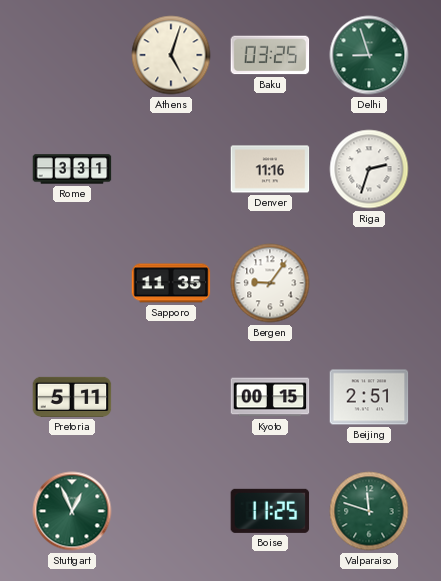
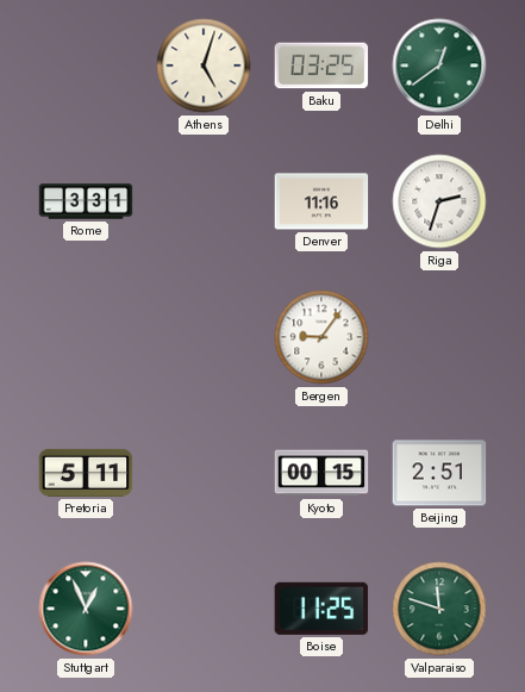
Delhi: 8:57 -> 12:39
Sapporo: 11:35 -> none
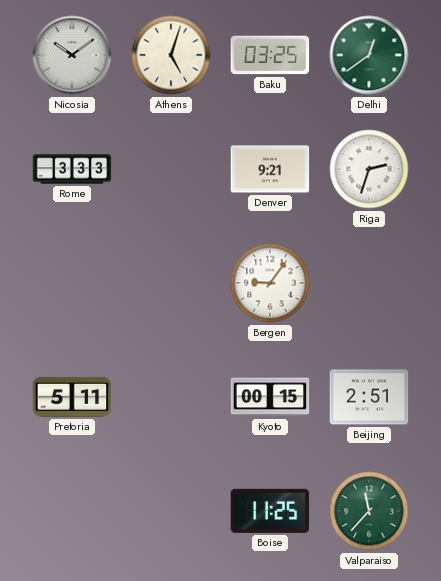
Nicosia: none -> 10:09
Rome: 3:31 -> 3:33
Denver: 11:16 -> 9:21
Stuttgart: 12:56 -> none
Valparaiso: 11:48 -> 11:37
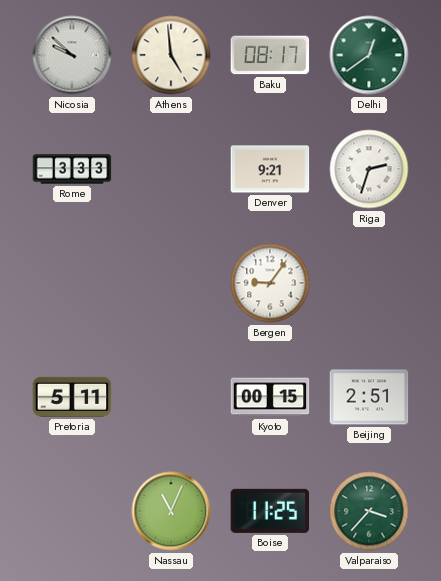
Nicosia: 10:09 -> 9:52
Athens: 5:03 -> 4:59
Baku: 03:25 -> 08:17
Nassau: none -> 11:04
Valparaiso: 11:37 -> 3:37
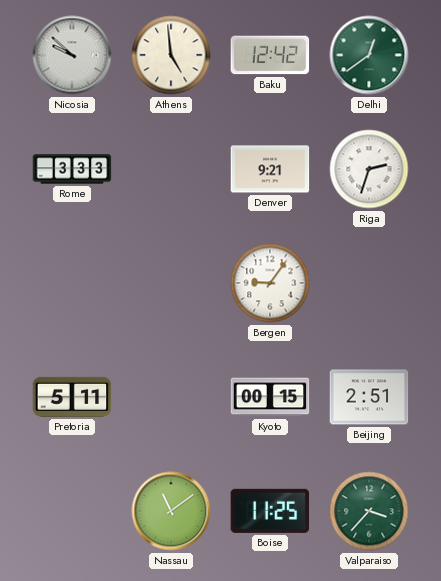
Baku: 08:17 -> 12:42
Nassau: 11:04 -> 11:09
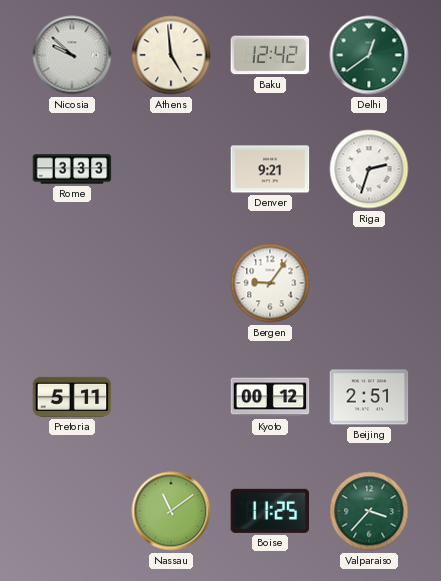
Kyoto: 00:15 -> 00:12
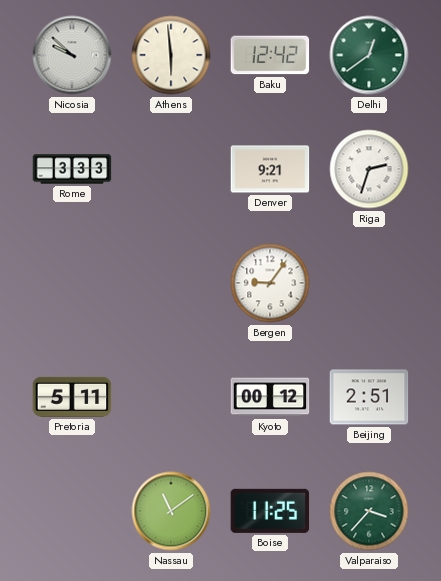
Athens: 4:59 -> 5:59
